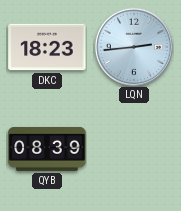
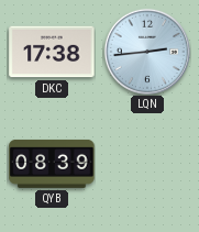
DKC: 18:23 -> 17:38
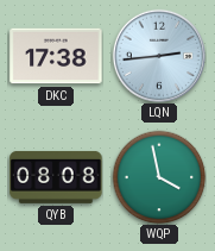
QYB: 08:39 -> 08:08
WQP: none -> 3:58
